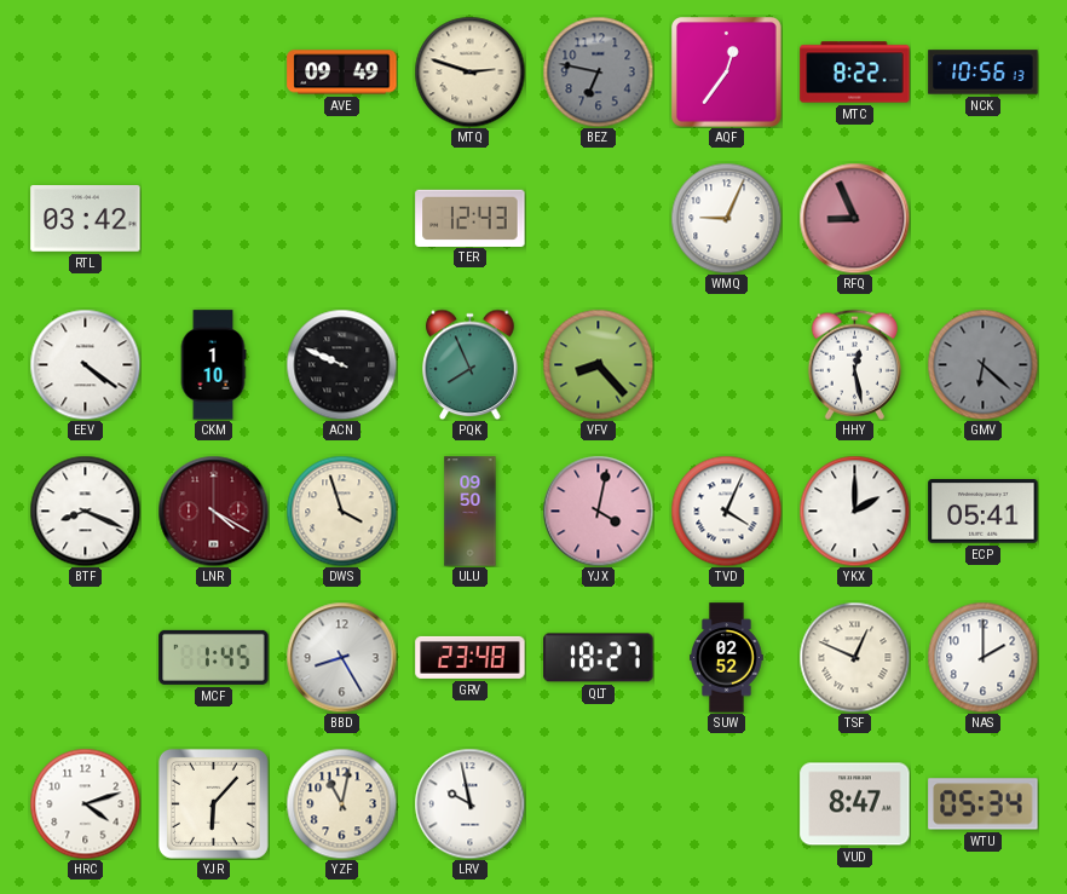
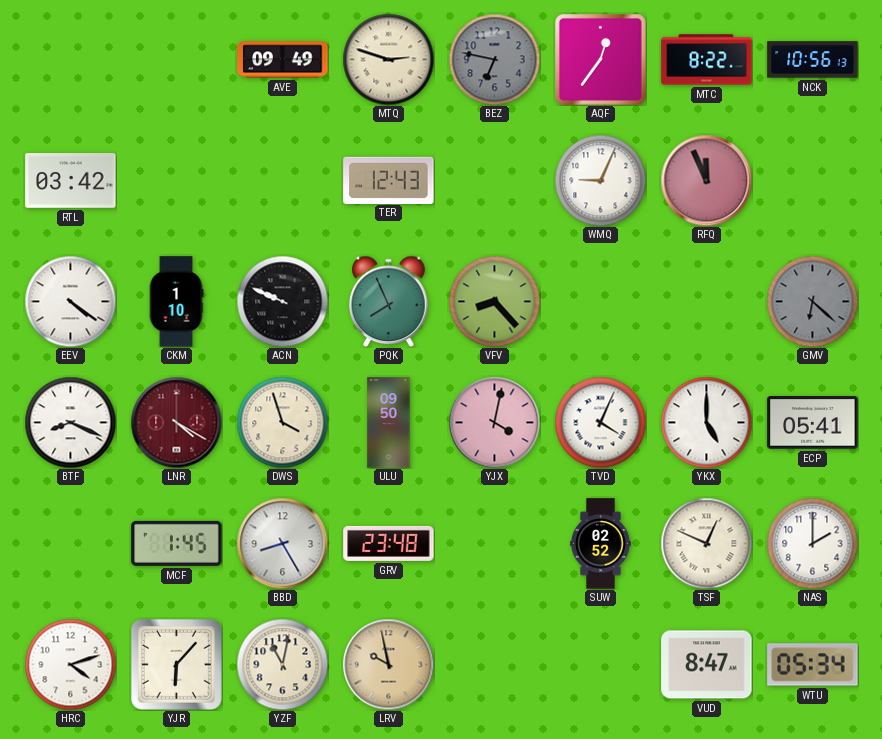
RFQ: 8:56 -> 11:56
HHY: 12:28 -> none
YKX: 2:00 -> 5:00
QLT: 18:27 -> none
LRV dial: white -> champagne
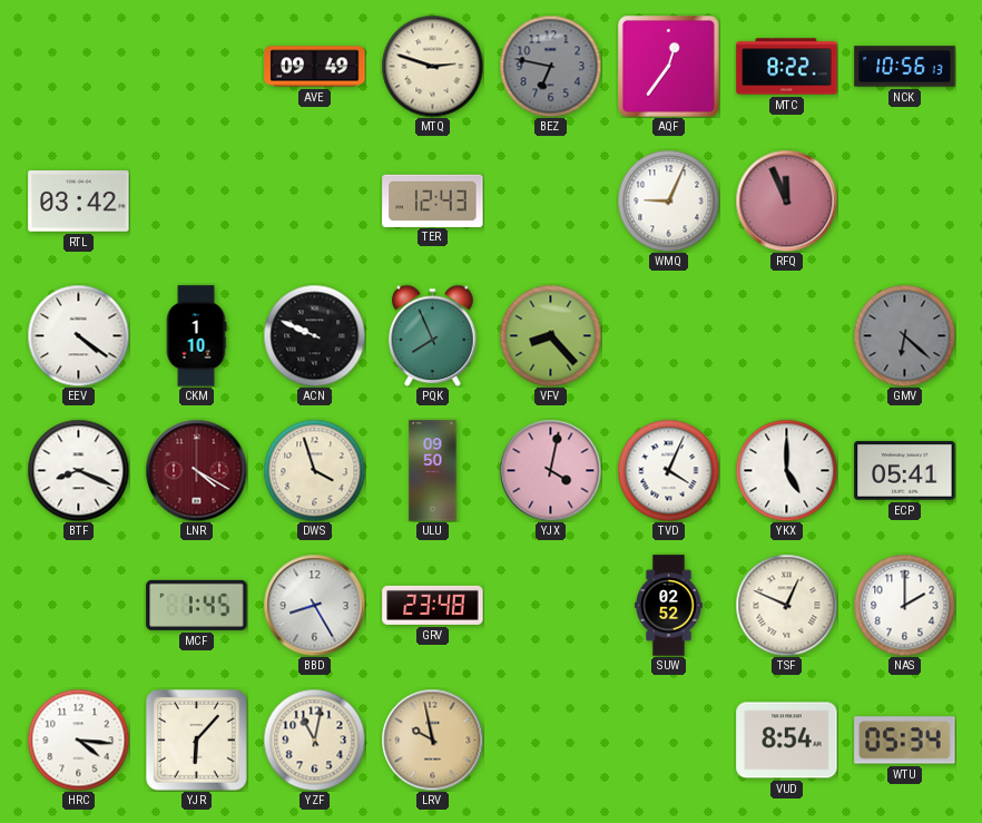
HRC: 4:12 -> 4:16
VUD: 8:47 -> 8:54
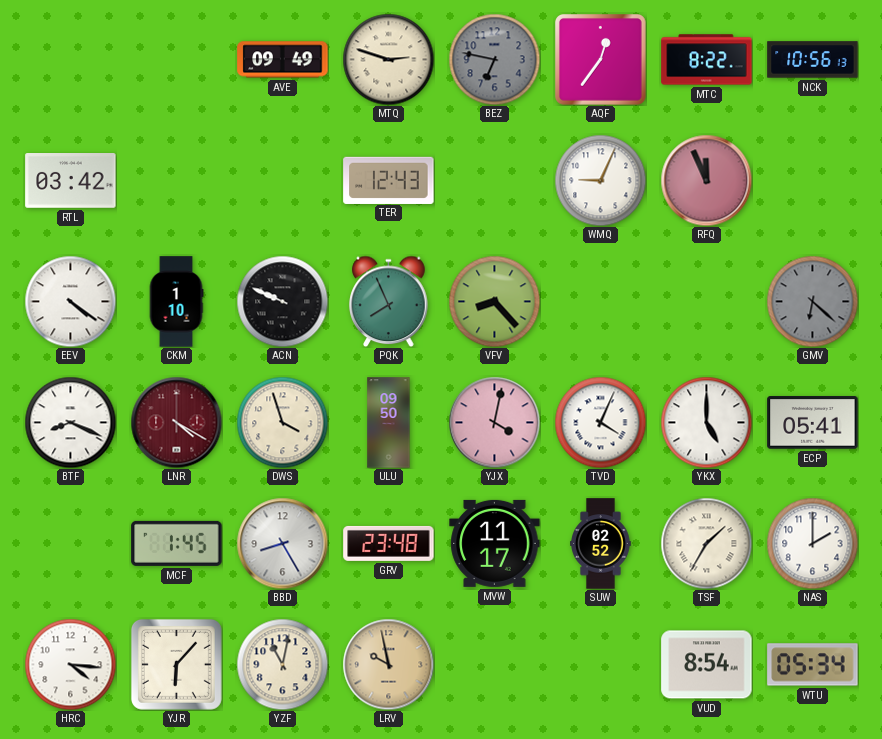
MVW: none -> 11:17
TSF: 12:49 -> 1:35
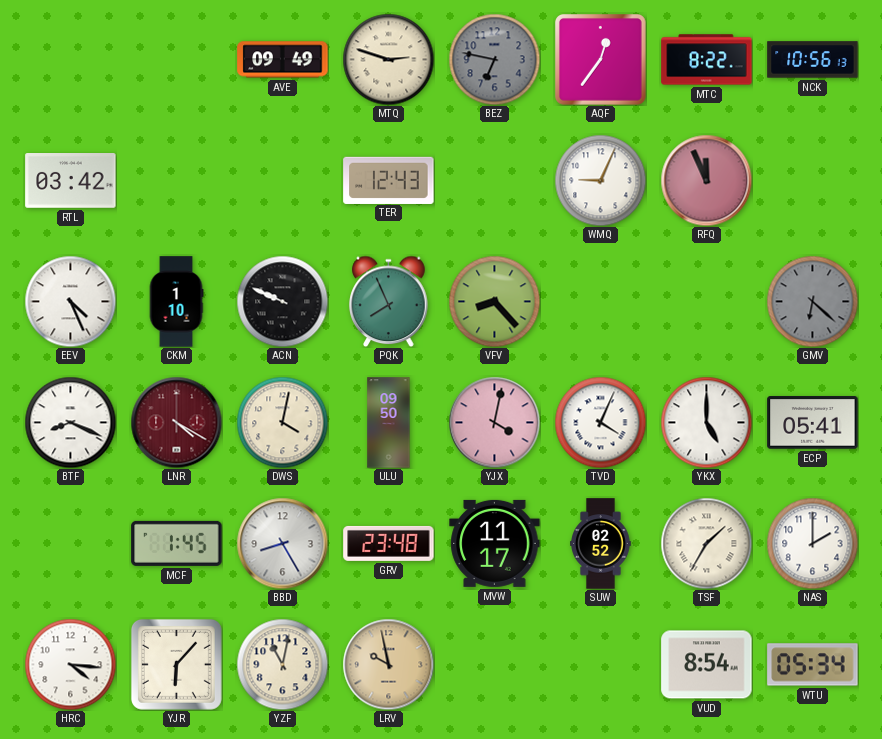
EEV: 4:21 -> 4:26
DWS: 3:57 -> 4:02
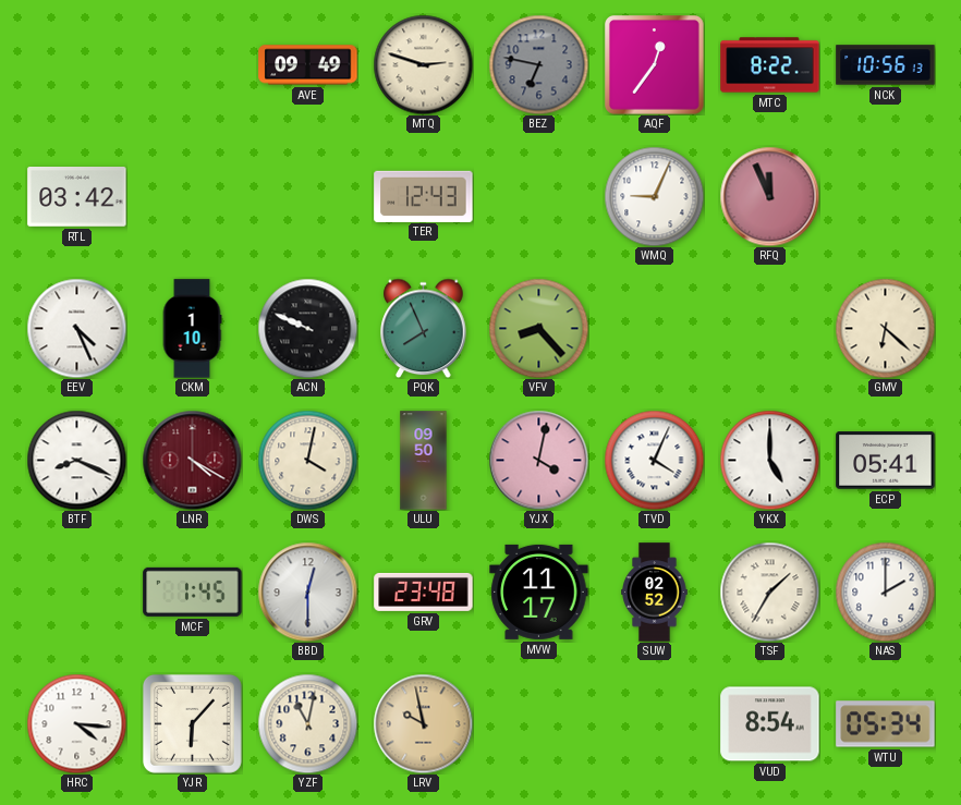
GMV dial: grey -> cream
BBD: 8:25 -> 12:30
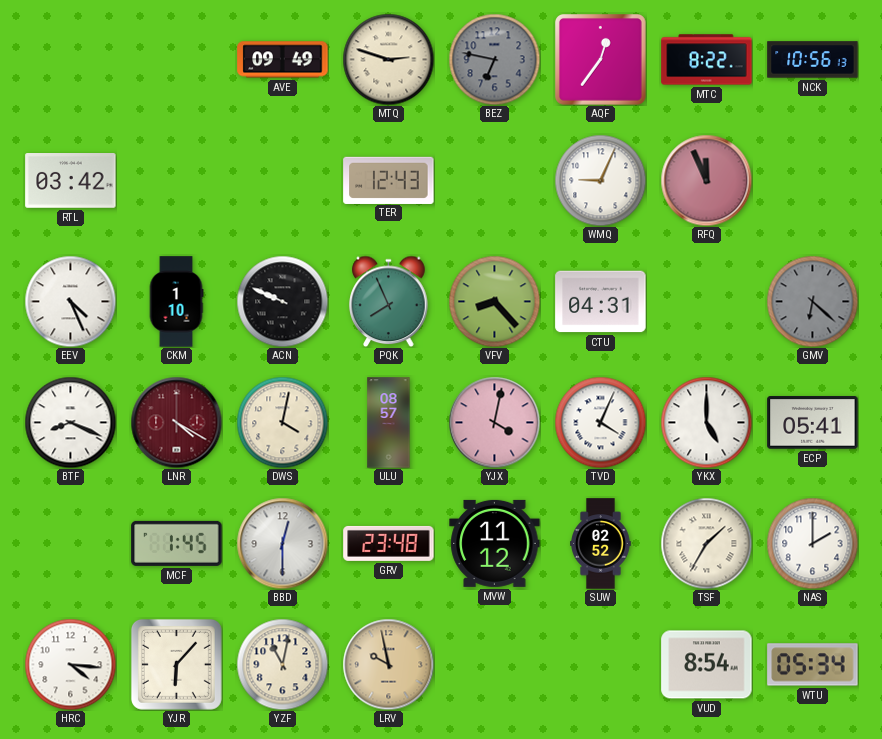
CTU: none -> 04:31
GMV dial: cream -> grey
ULU: 09:50 -> 08:57
MVW: 11:17 -> 11:12
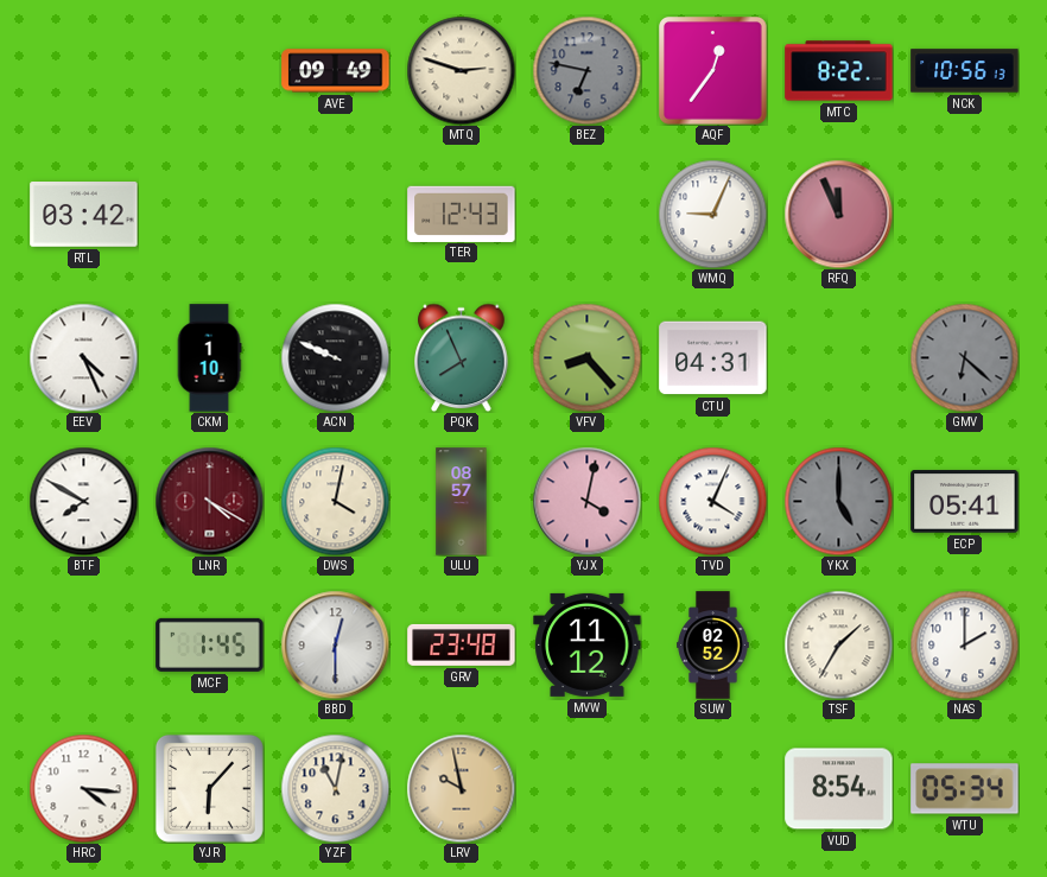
BTF: 8:19 -> 7:50
YKX dial: white -> grey
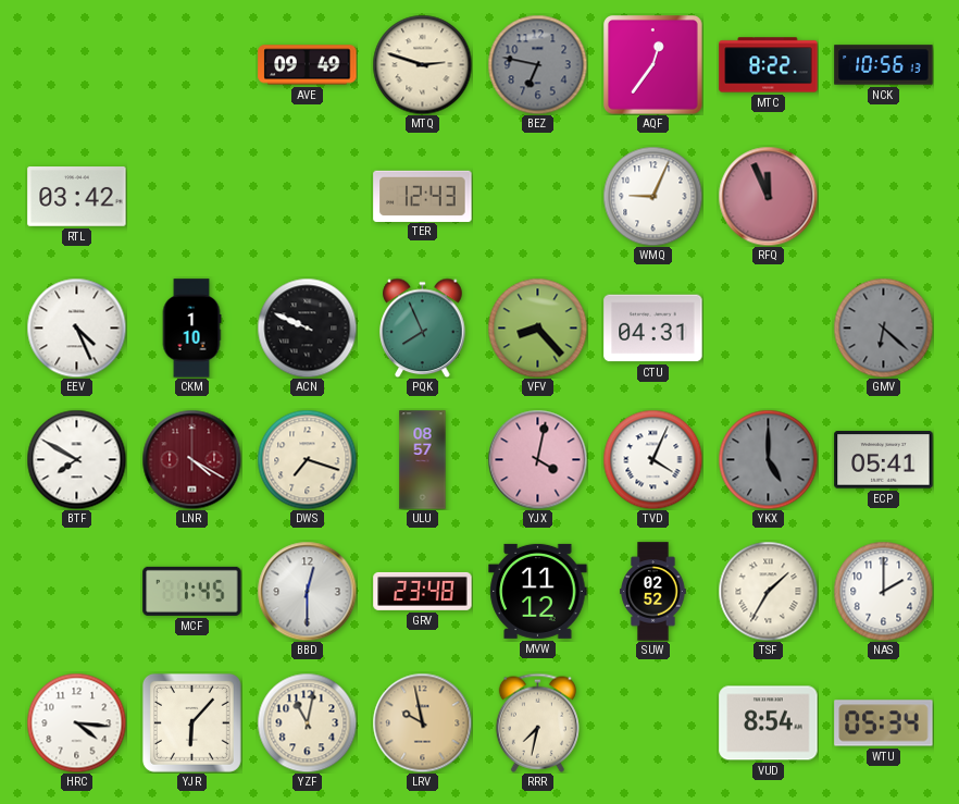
DWS: 4:02 -> 7:18
RRR: none -> 7:32
